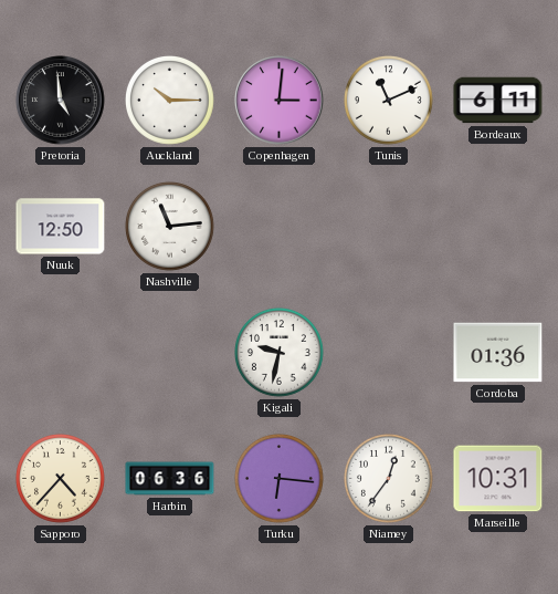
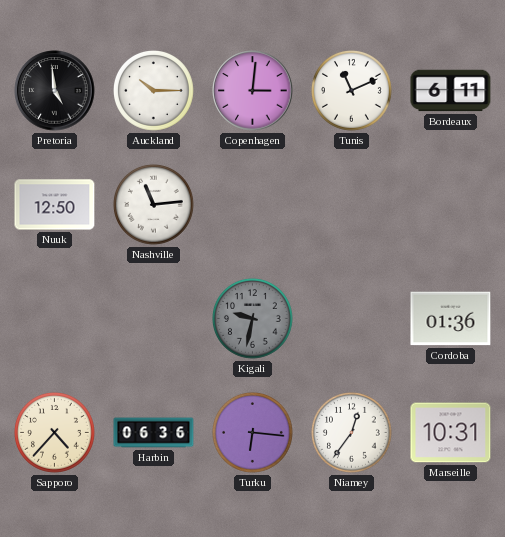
Kigali dial: white -> grey
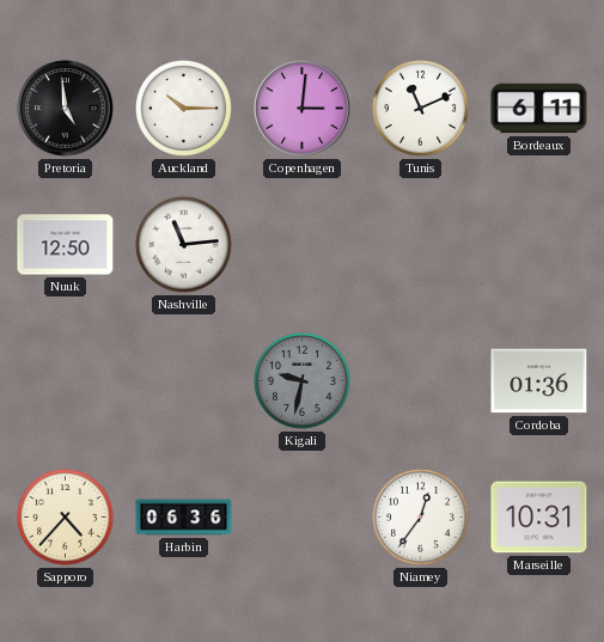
Turku: 6:16 -> none
